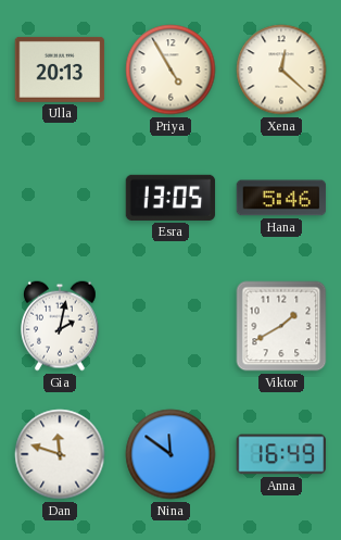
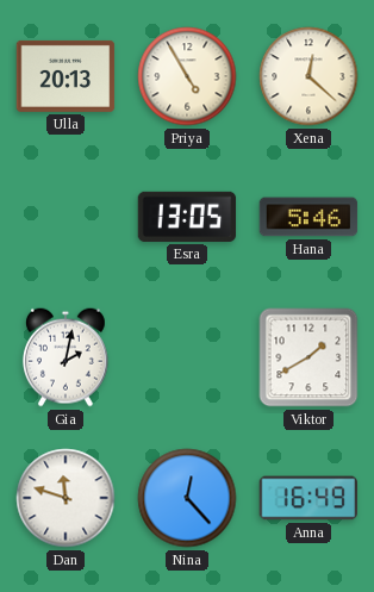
Nina: 11:51 -> 12:23
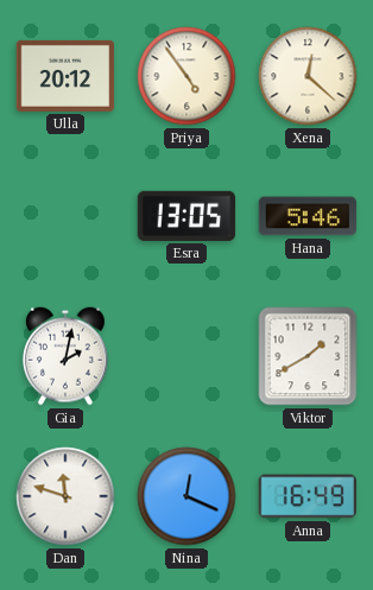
Ulla: 20:13 -> 20:12
Priya: 4:55 -> 4:54
Nina: 12:23 -> 12:19
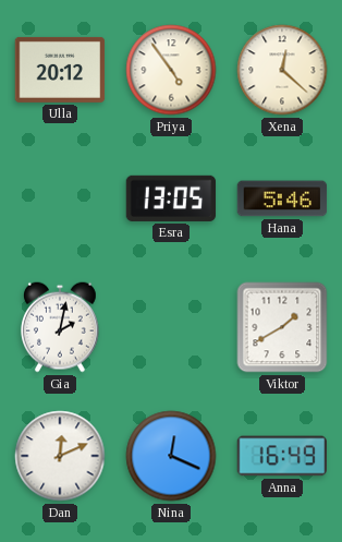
Dan: 11:48 -> 12:11
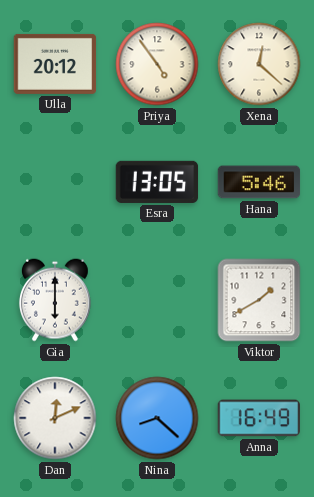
Gia: 2:02 -> 6:00
Nina: 12:19 -> 8:22
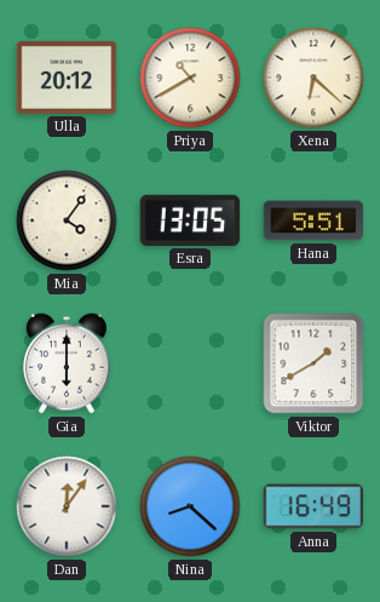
Priya: 4:54 -> 10:40
Xena: 12:22 -> 6:22
Mia: none -> 4:06
Hana: 5:46 -> 5:51
Dan: 12:11 -> 12:06
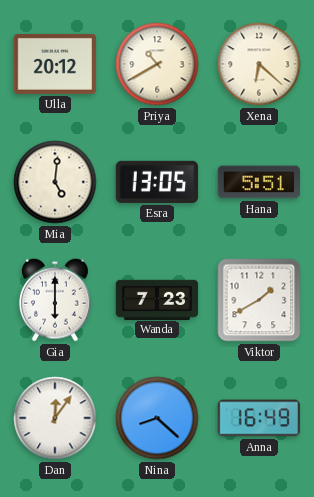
Mia: 4:06 -> 5:01
Wanda: none -> 7:23
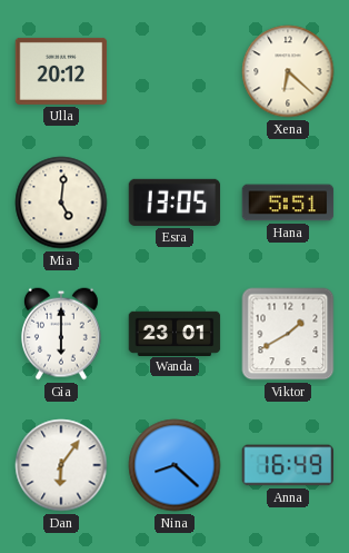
Priya: 10:40 -> none
Wanda: 7:23 -> 23:01
Dan: 12:06 -> 6:06
